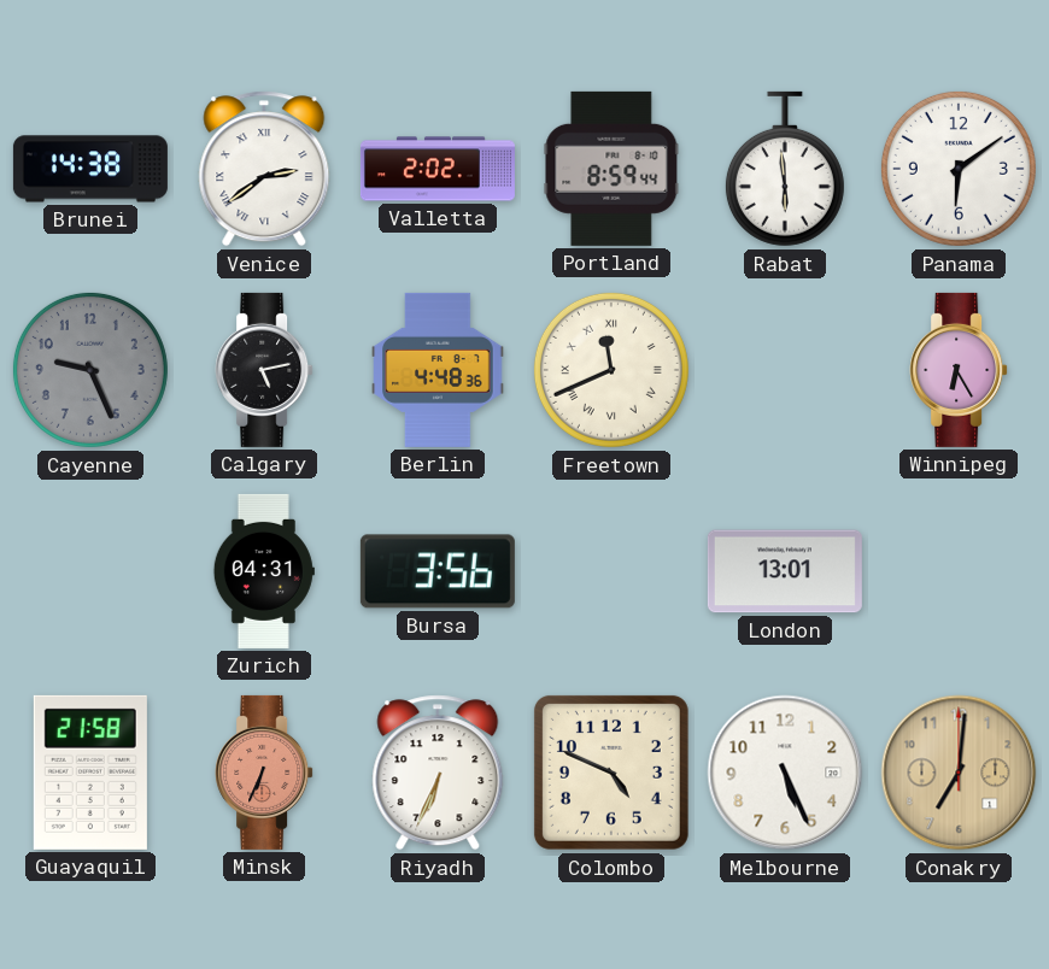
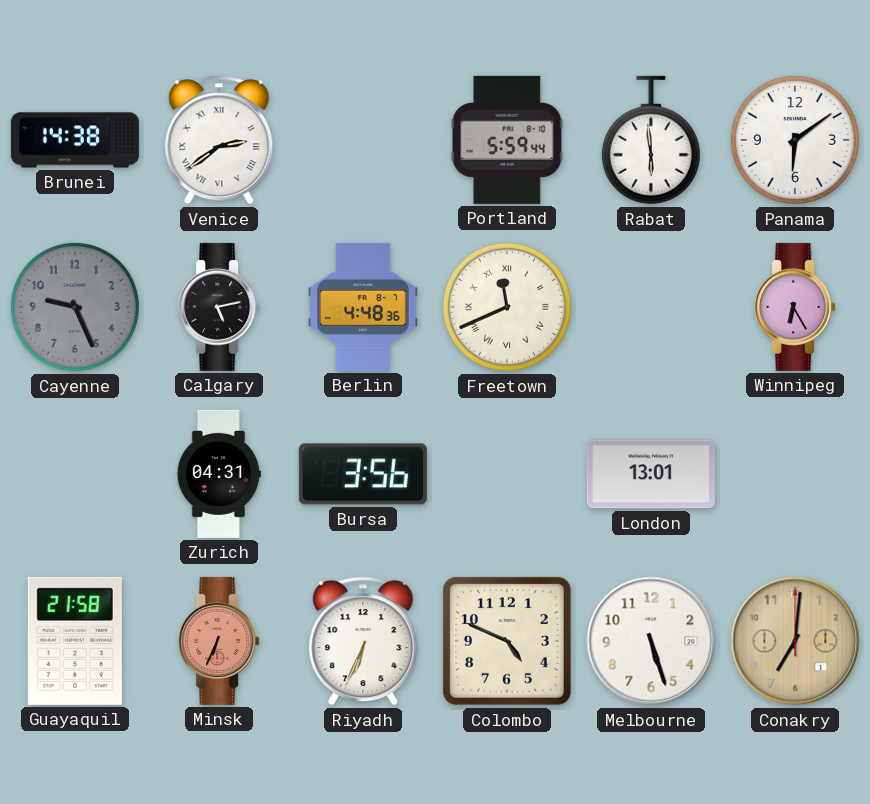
Valletta: 2:02 -> none
Portland: 8:59 -> 5:59
Melbourne: 5:26 -> 5:27
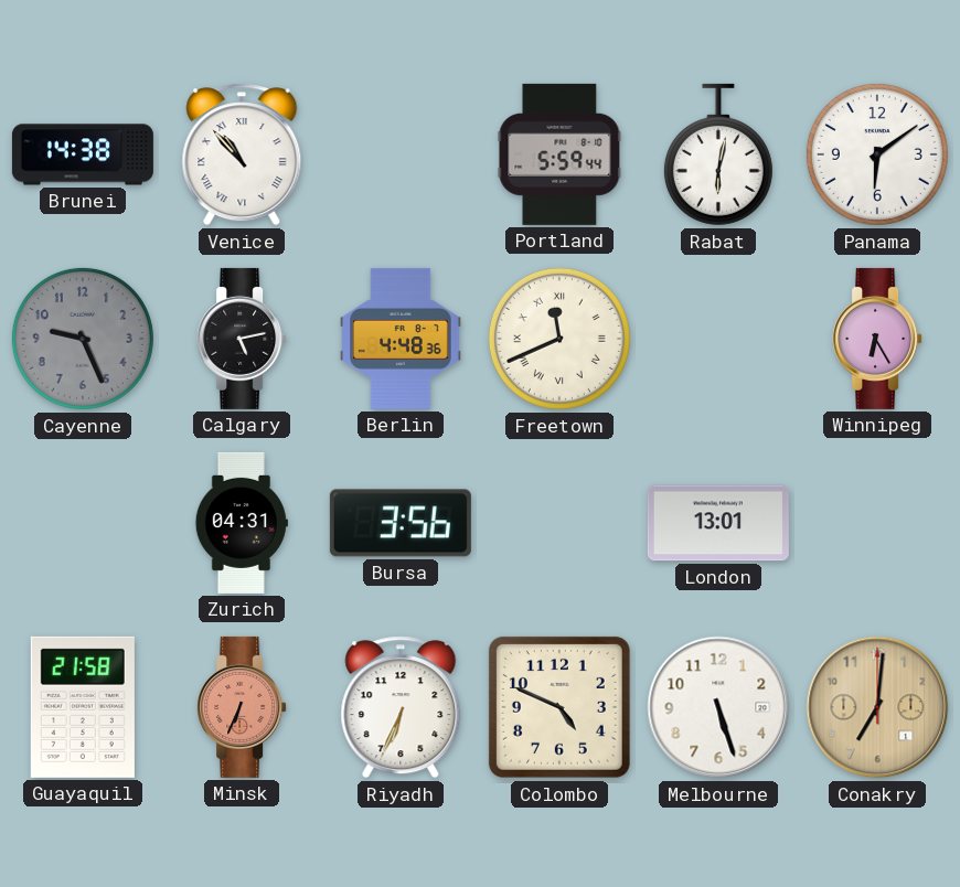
Venice: 2:39 -> 10:53
Rabat: 5:59 -> 6:02
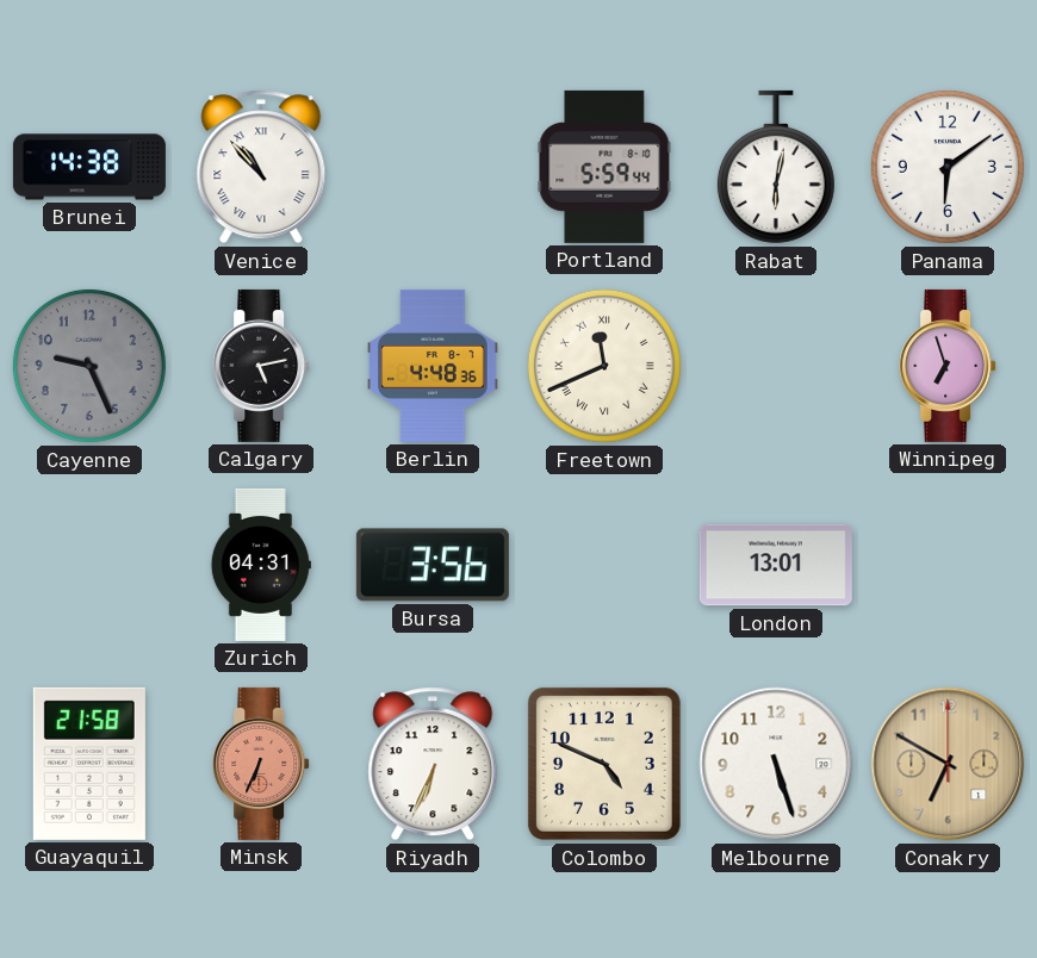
Winnipeg: 6:25 -> 6:57
Conakry: 7:01 -> 6:50
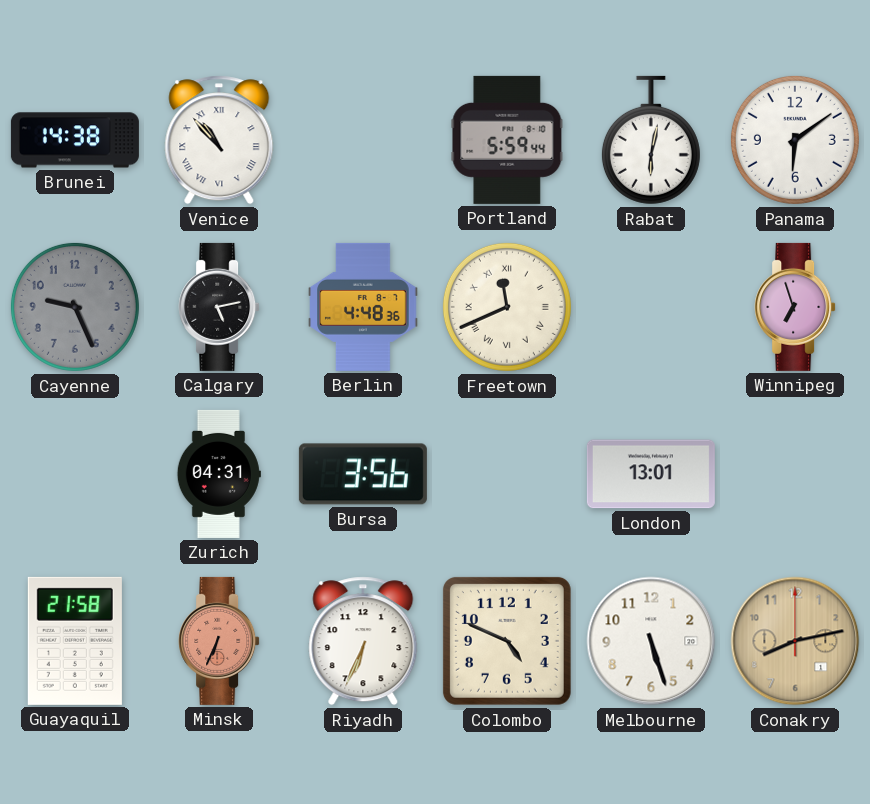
Conakry: 6:50 -> 8:13
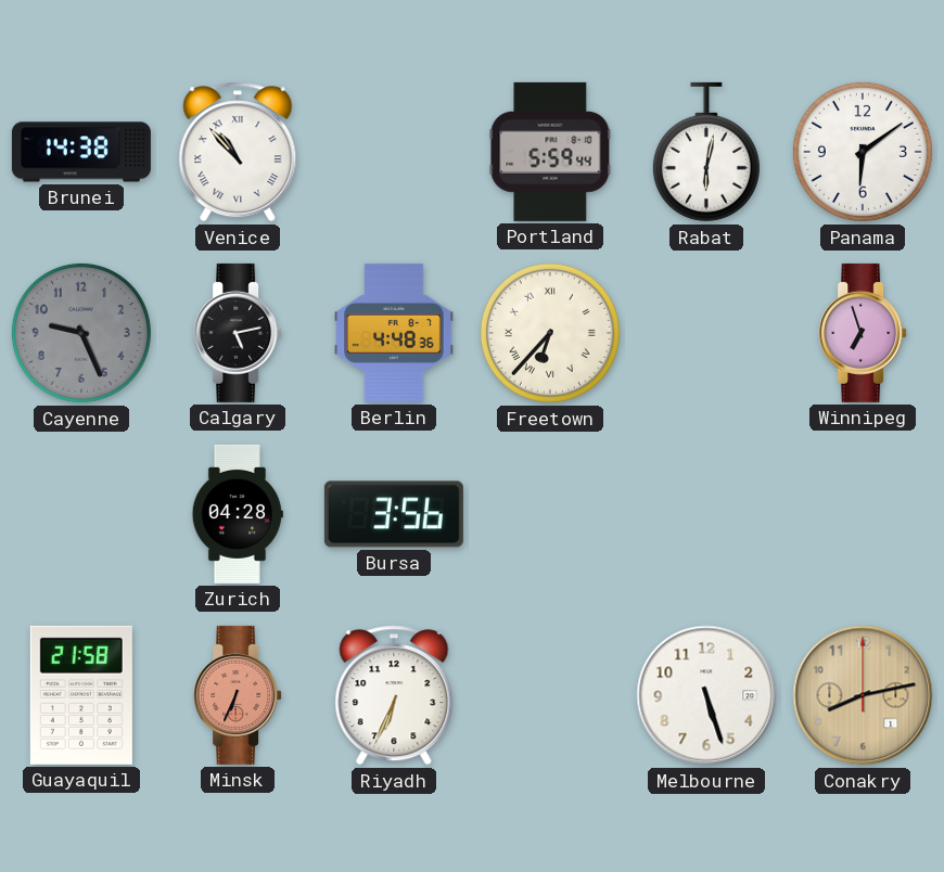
Freetown: 11:41 -> 6:37
Zurich: 04:31 -> 04:28
London: 13:01 -> none
Colombo: 4:49 -> none
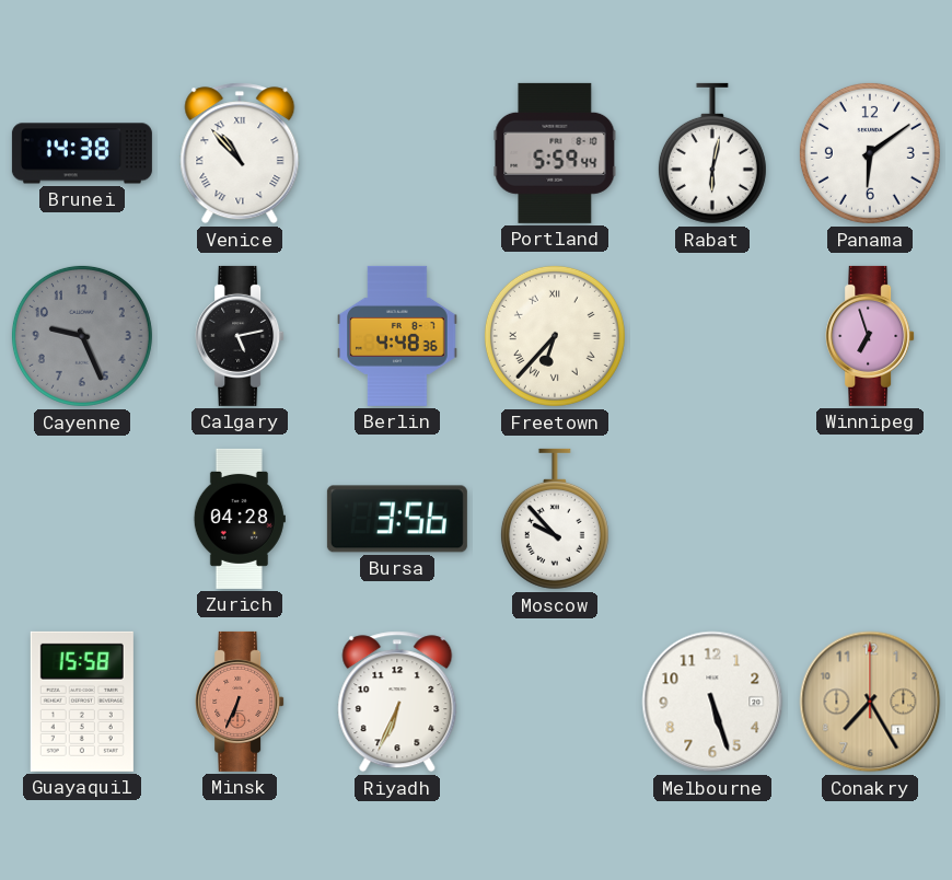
Moscow: none -> 9:53
Guayaquil: 21:58 -> 15:58
Conakry: 8:13 -> 7:25
